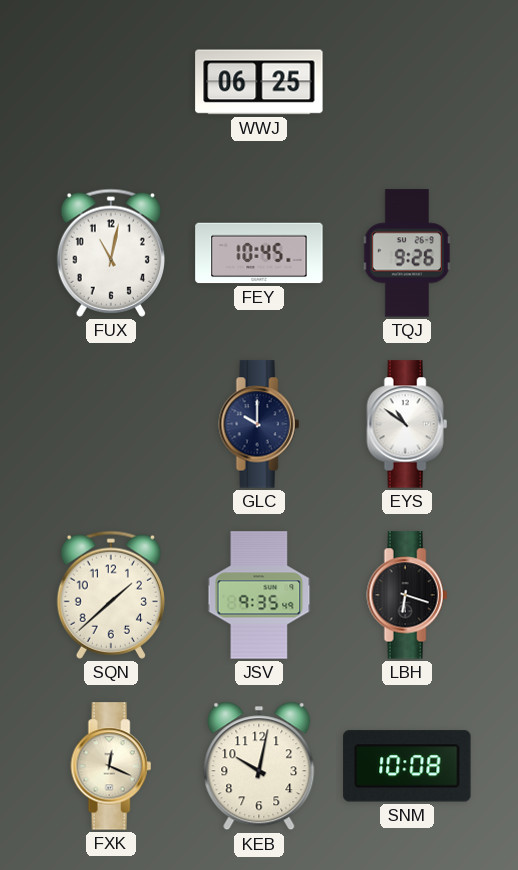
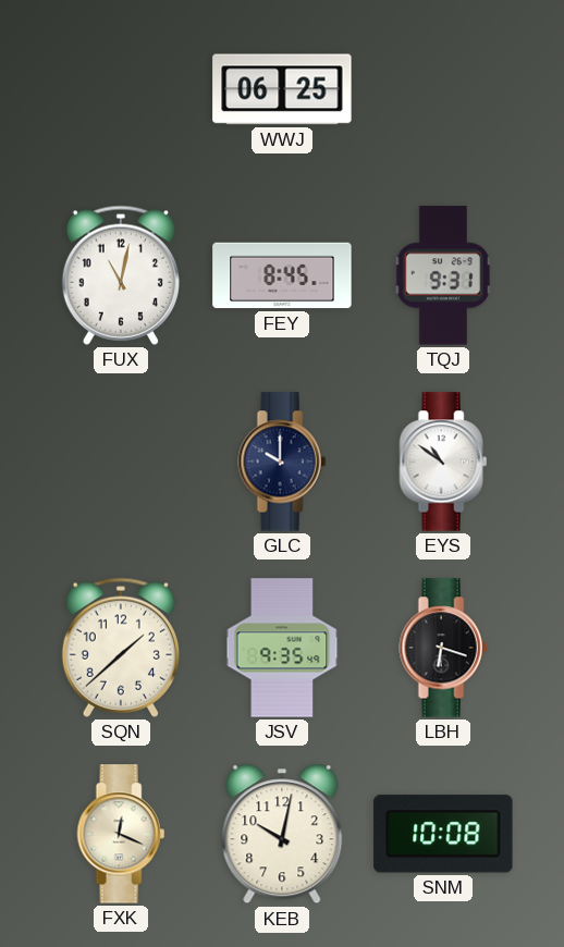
FEY: 10:45 -> 8:45
TQJ: 9:26 -> 9:31
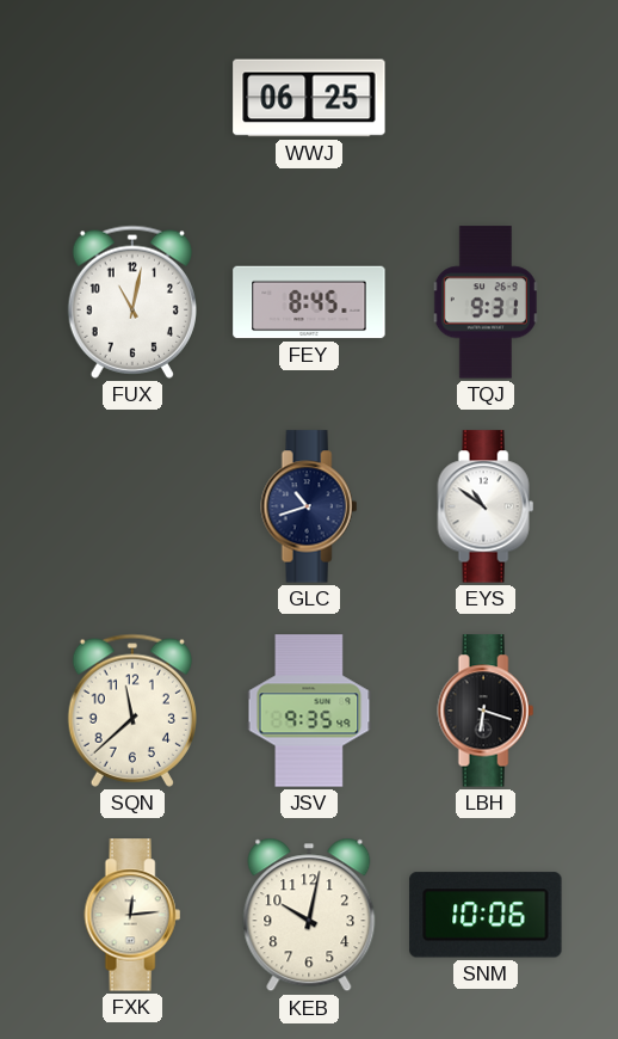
GLC: 10:00 -> 10:42
SQN: 1:38 -> 11:38
FXK: 12:19 -> 12:14
SNM: 10:08 -> 10:06
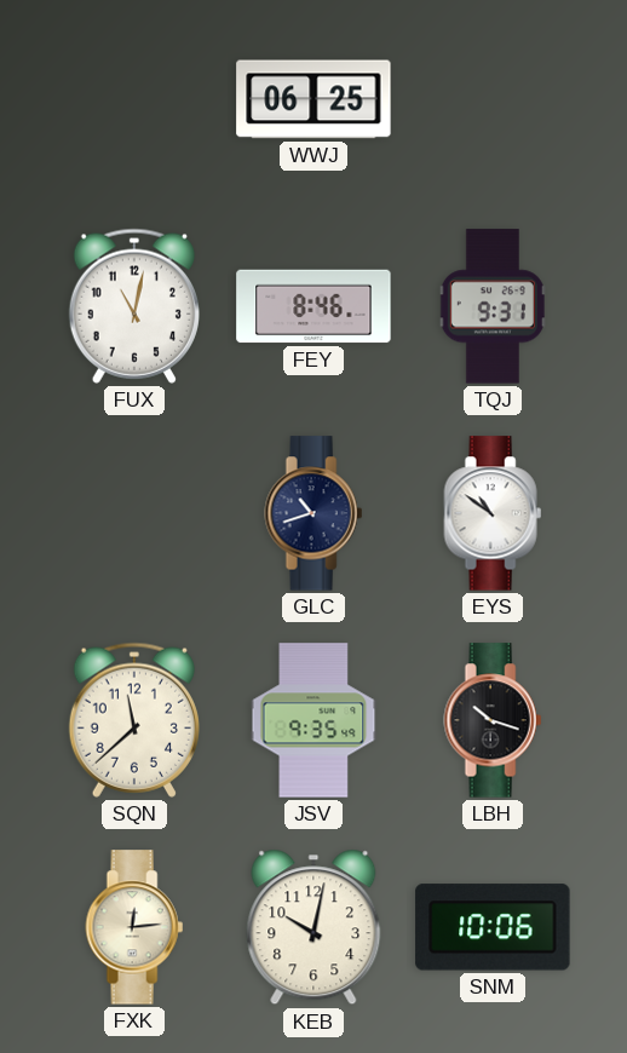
FEY: 8:45 -> 8:46
LBH: 6:18 -> 10:18
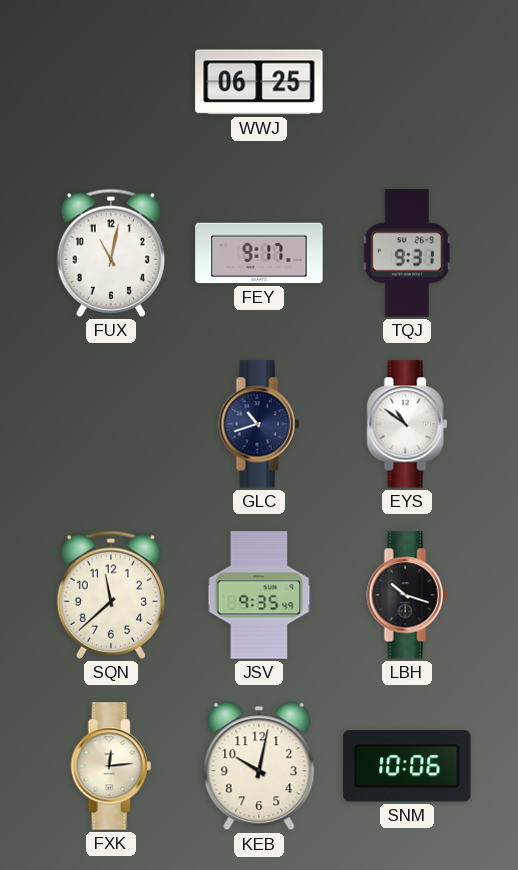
FEY: 8:46 -> 9:17
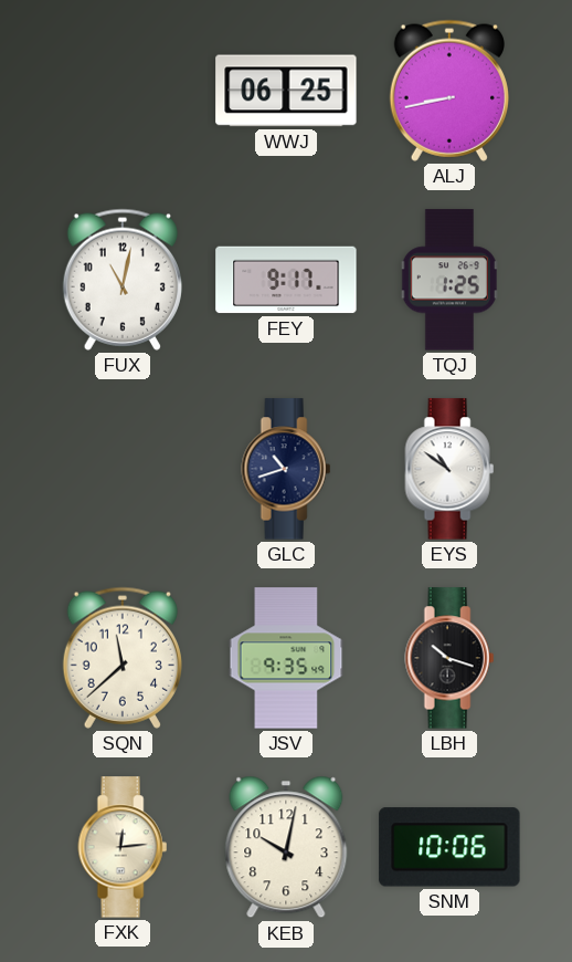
ALJ: none -> 8:43
TQJ: 9:31 -> 1:25
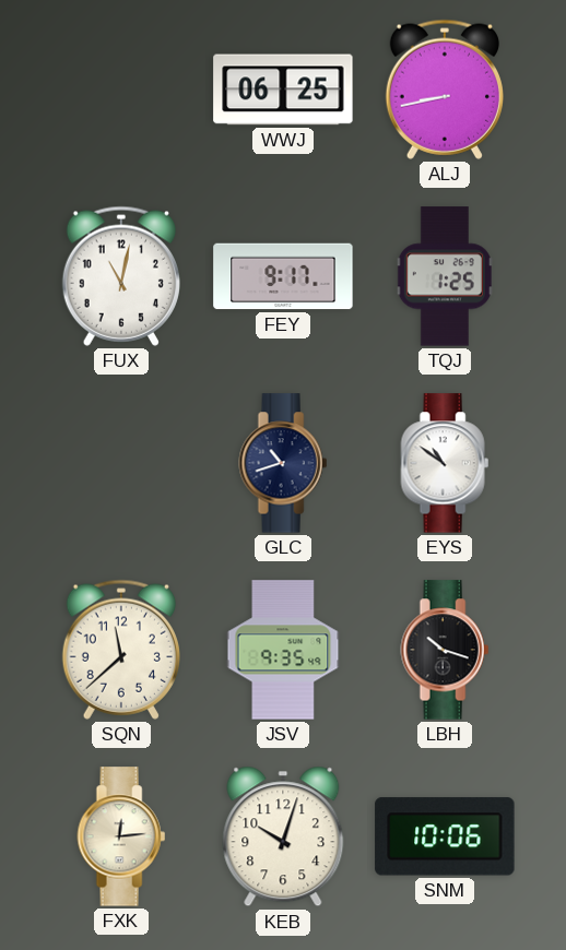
KEB: 10:02 -> 10:03
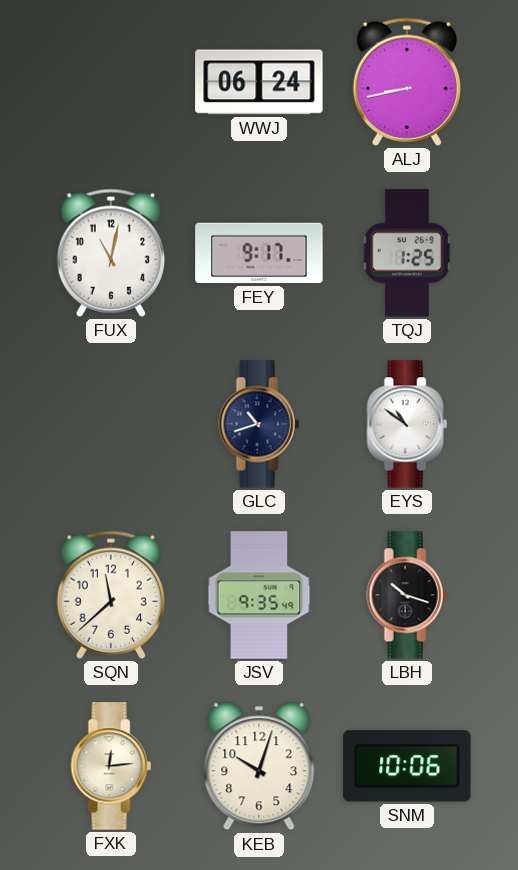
WWJ: 06:25 -> 06:24
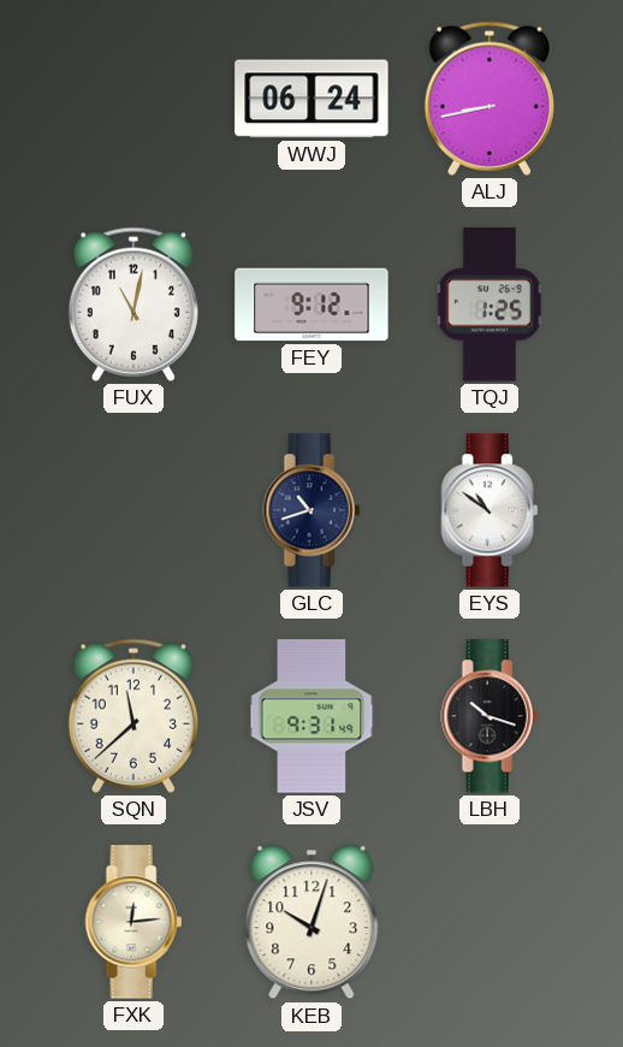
FEY: 9:17 -> 9:12
JSV: 9:35 -> 9:31
SNM: 10:06 -> none
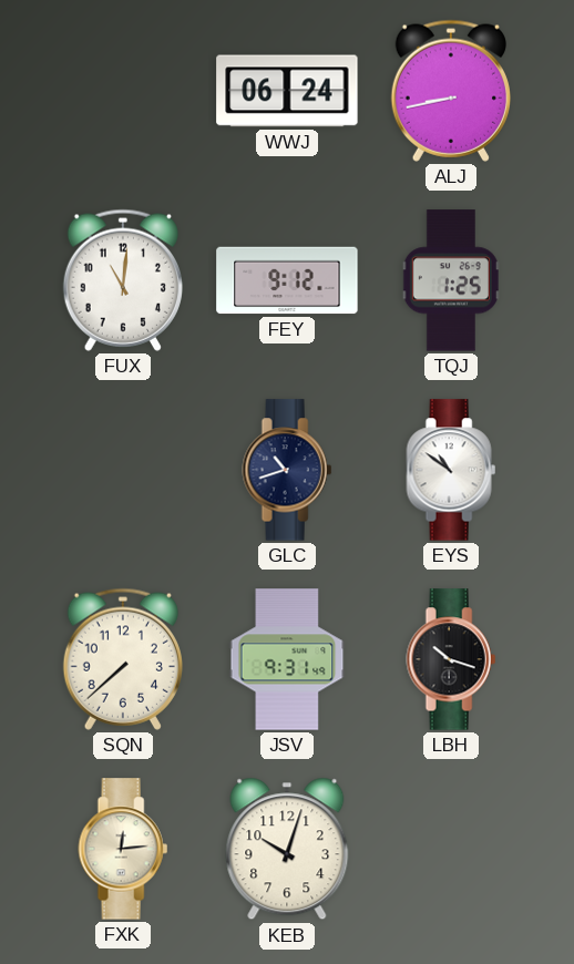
FUX: 11:02 -> 11:01
SQN: 11:38 -> 7:38
